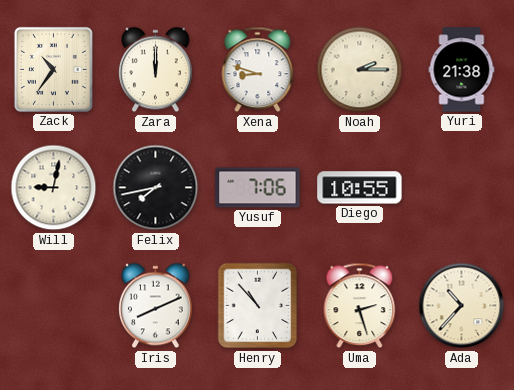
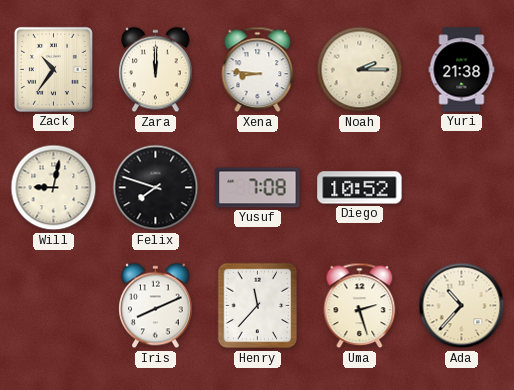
Xena: 8:48 -> 8:46
Felix: 7:43 -> 7:48
Yusuf: 7:06 -> 7:08
Diego: 10:55 -> 10:52
Henry: 10:53 -> 11:37
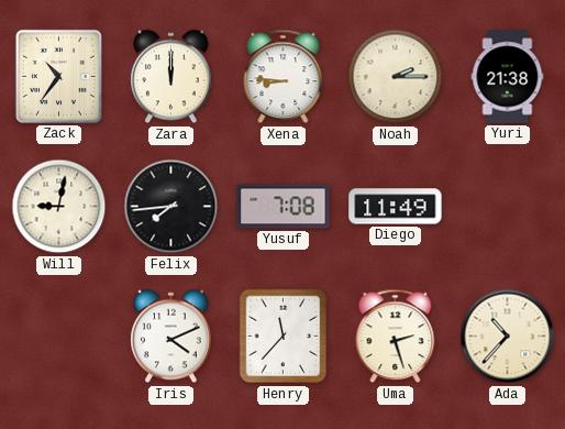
Felix: 7:48 -> 7:44
Diego: 10:52 -> 11:49
Iris: 8:11 -> 4:11
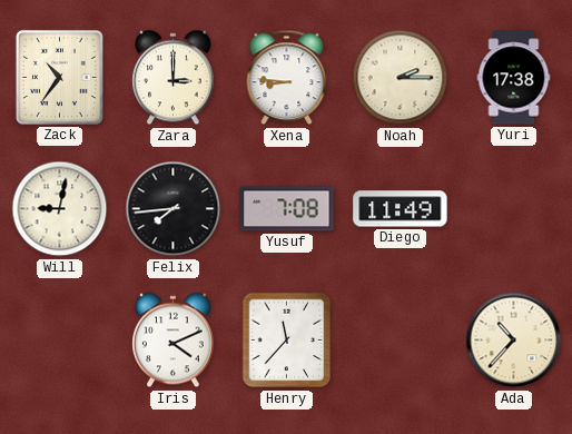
Zara: 12:00 -> 3:00
Yuri: 21:38 -> 17:38
Uma: 2:27 -> none
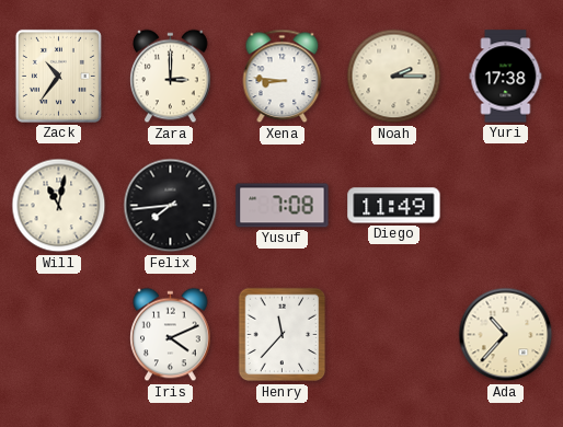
Will: 9:02 -> 11:02
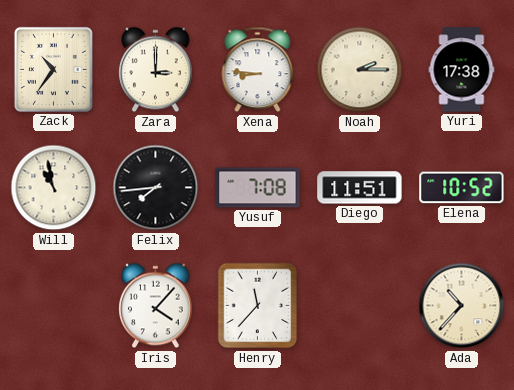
Will: 11:02 -> 10:58
Diego: 11:49 -> 11:51
Elena: none -> 10:52
Iris: 4:11 -> 4:07
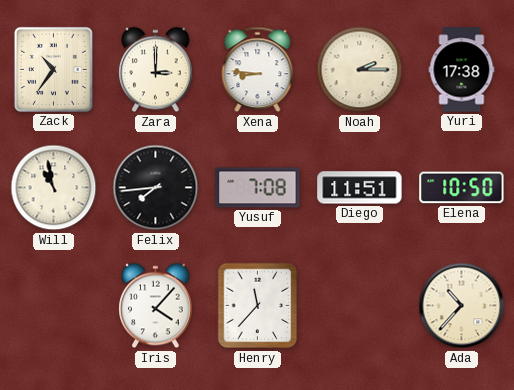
Elena: 10:52 -> 10:50
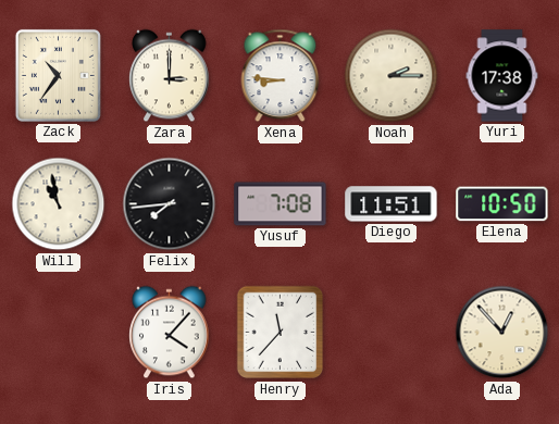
Ada: 10:37 -> 12:53
